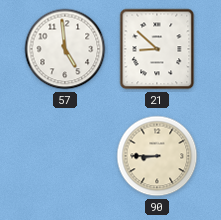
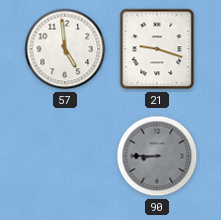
21: 8:52 -> 9:18
90 dial: cream -> grey
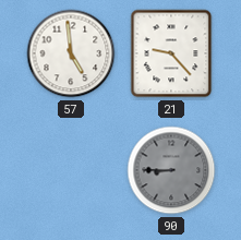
21: 9:18 -> 9:23
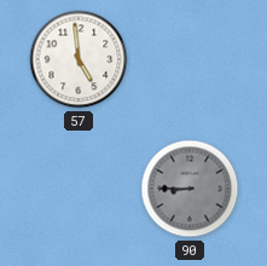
21: 9:23 -> none
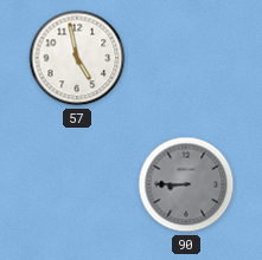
57: 4:59 -> 4:58
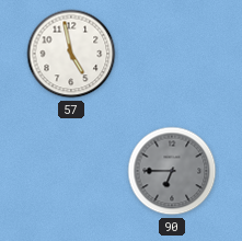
90: 8:45 -> 6:45
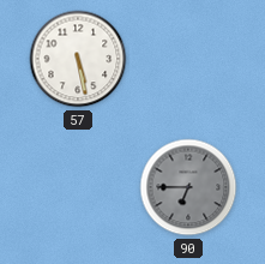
57: 4:58 -> 5:28
